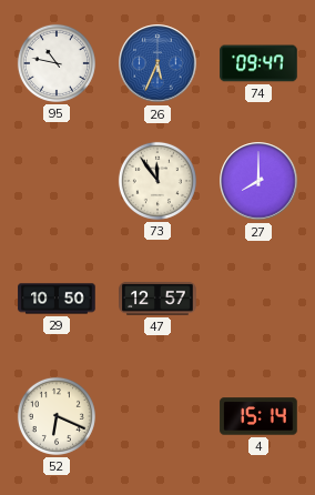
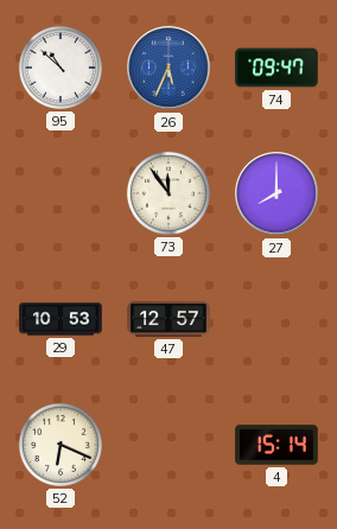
95: 10:47 -> 10:52
29: 10:50 -> 10:53
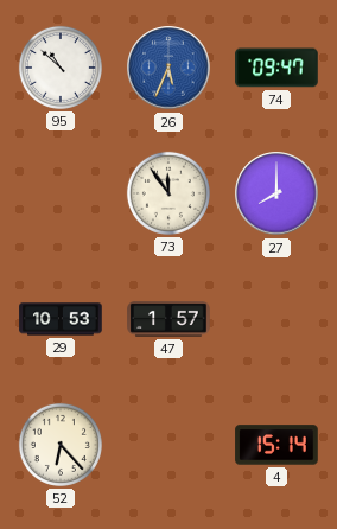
47: 12:57 -> 1:57
52: 6:19 -> 6:23
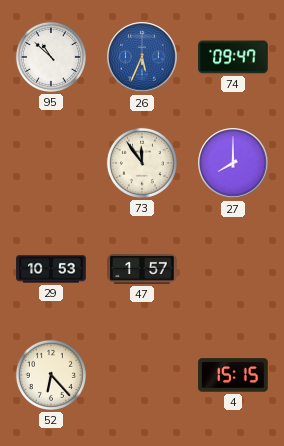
4: 15:14 -> 15:15
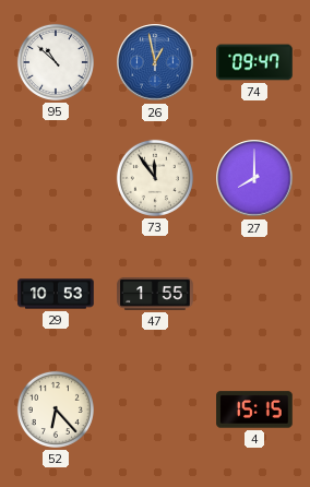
26: 5:34 -> 12:58
47: 1:57 -> 1:55
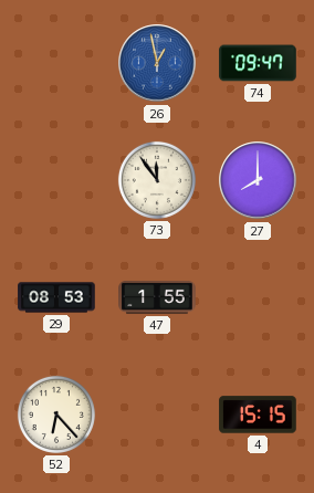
95: 10:52 -> none
29: 10:53 -> 08:53
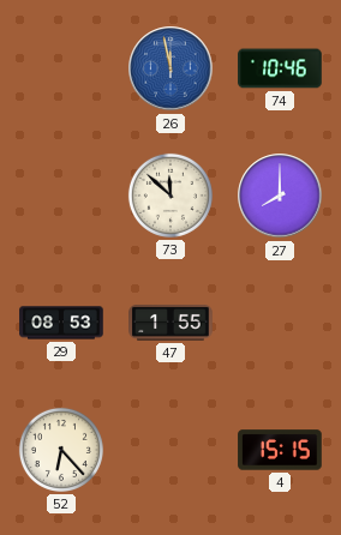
26: 12:58 -> 11:58
74: 09:47 -> 10:46
73: 11:54 -> 11:52
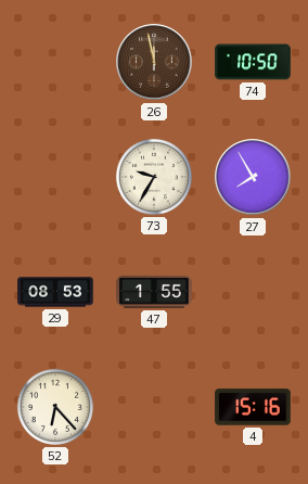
26 dial: blue -> brown
74: 10:46 -> 10:50
73: 11:52 -> 9:35
27: 8:00 -> 7:55
4: 15:15 -> 15:16
